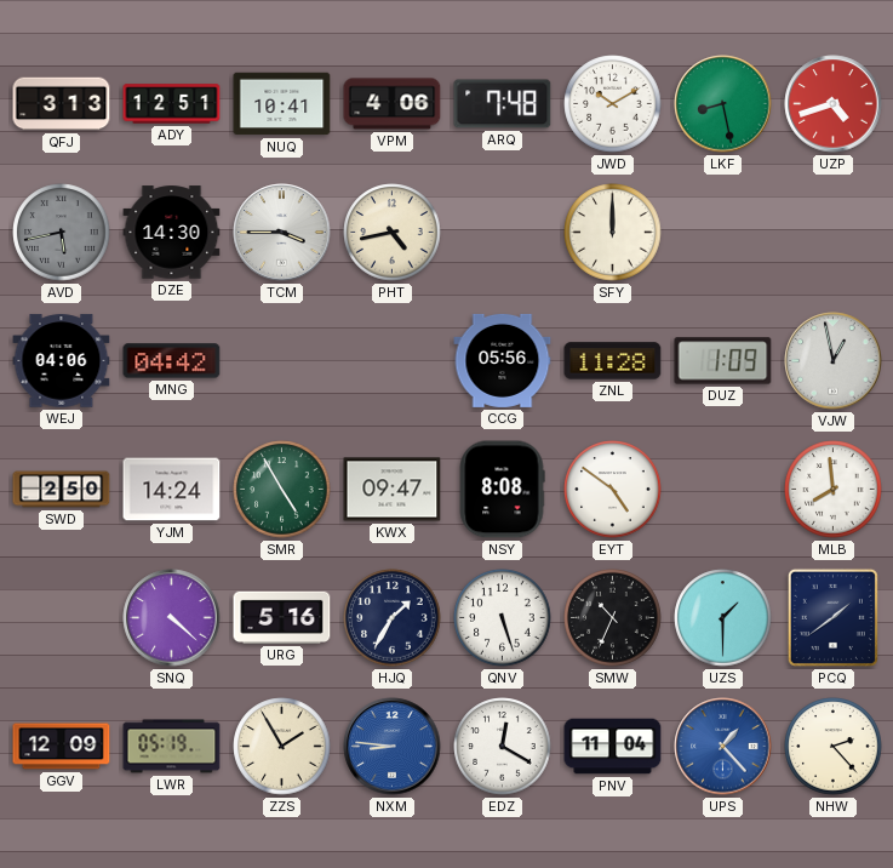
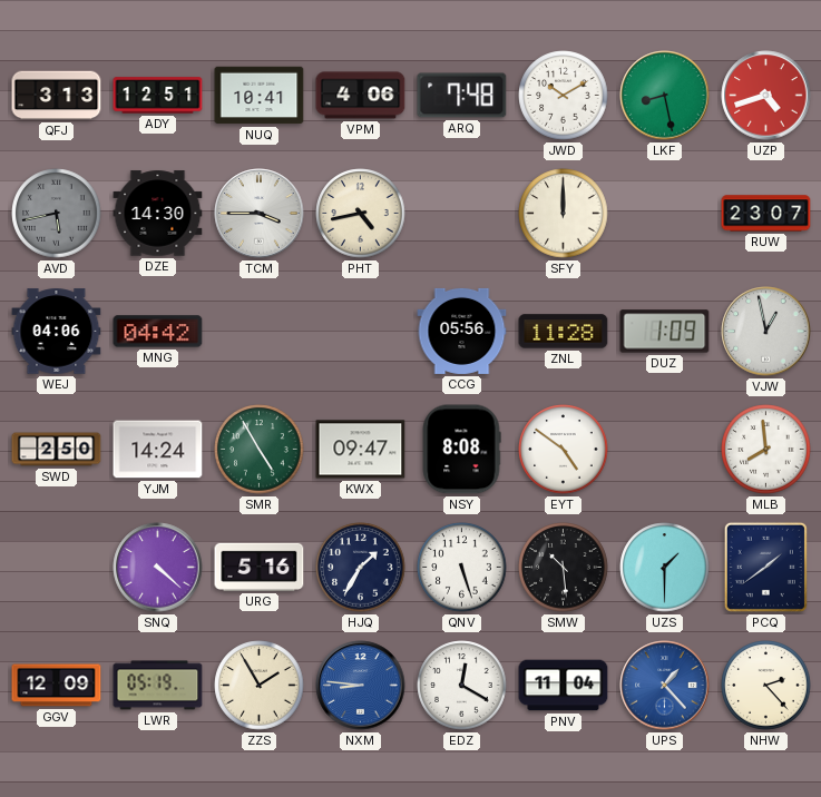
RUW: none -> 23:07
SMW: 10:34 -> 10:29
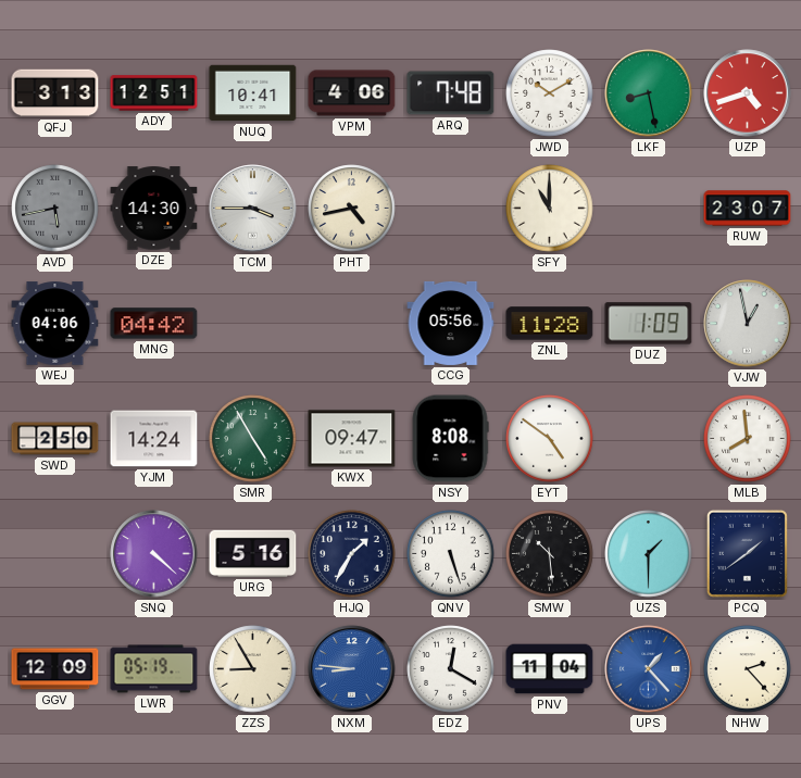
SFY: 12:00 -> 11:00
ZZS: 1:55 -> 8:55
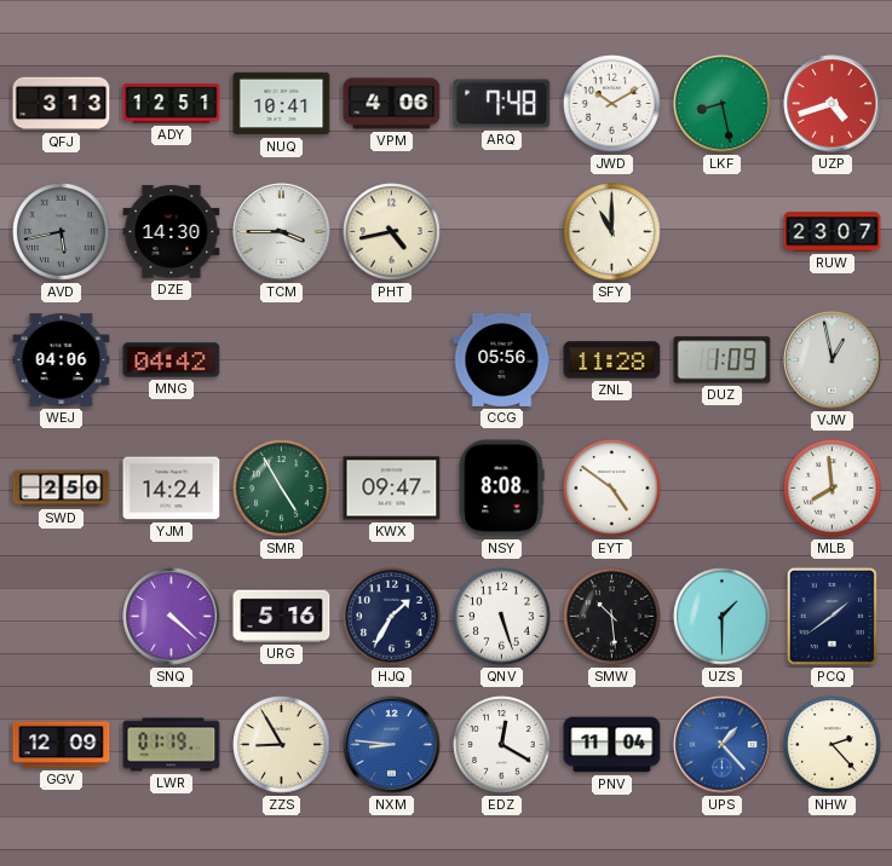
LWR: 05:19 -> 01:19
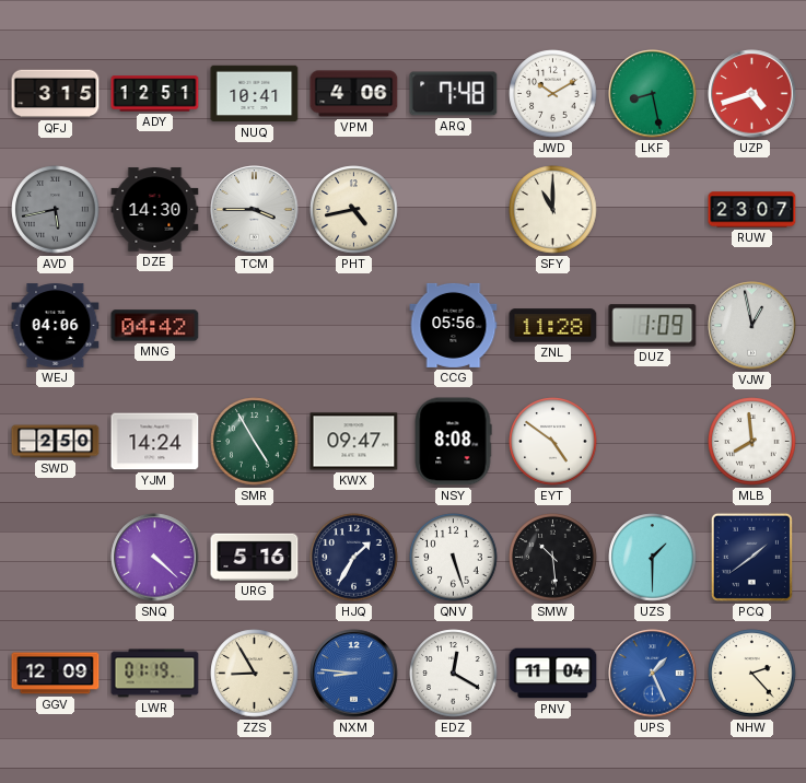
QFJ: 3:13 -> 3:15
UPS: 1:23 -> 1:26
